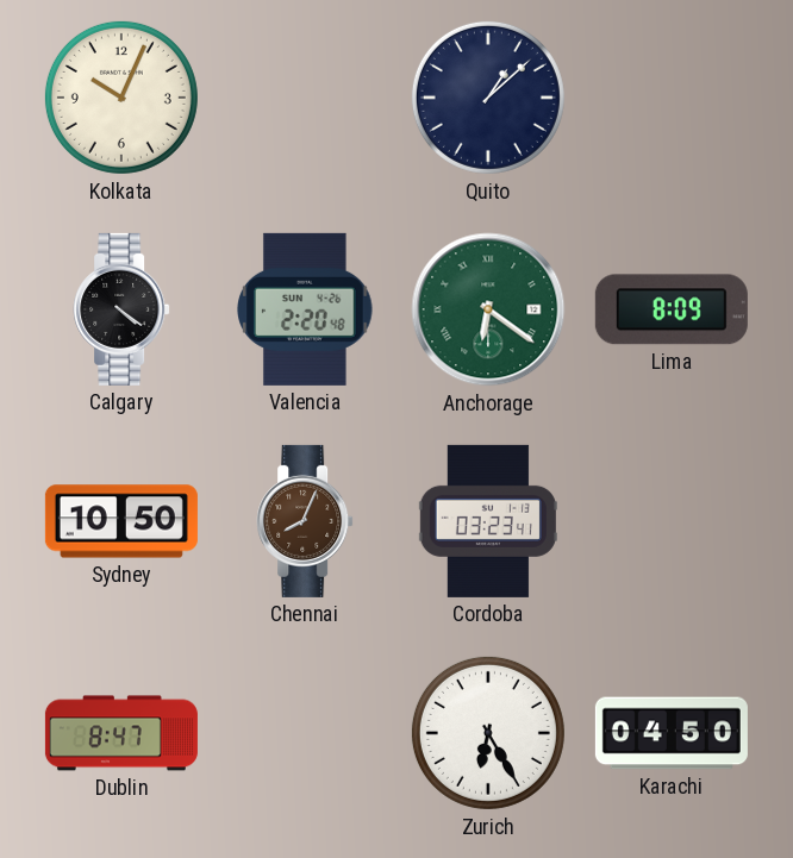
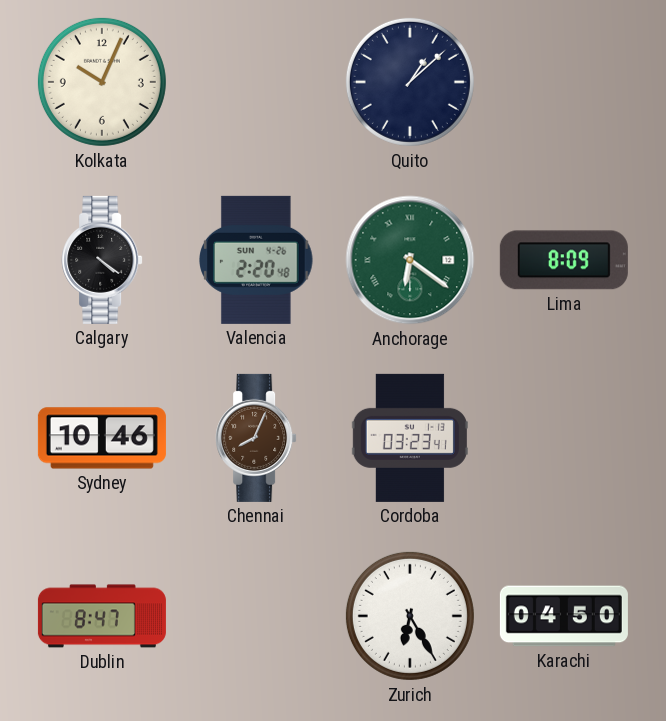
Sydney: 10:50 -> 10:46
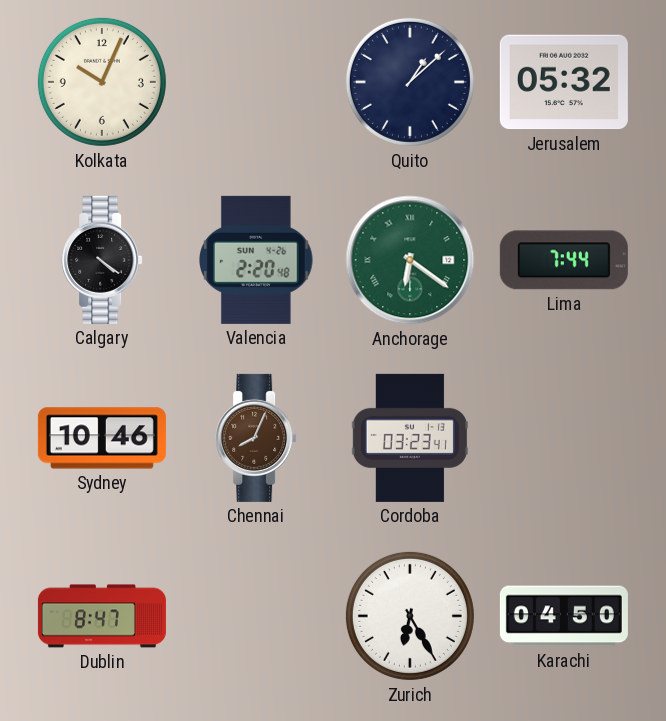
Jerusalem: none -> 05:32
Lima: 8:09 -> 7:44
